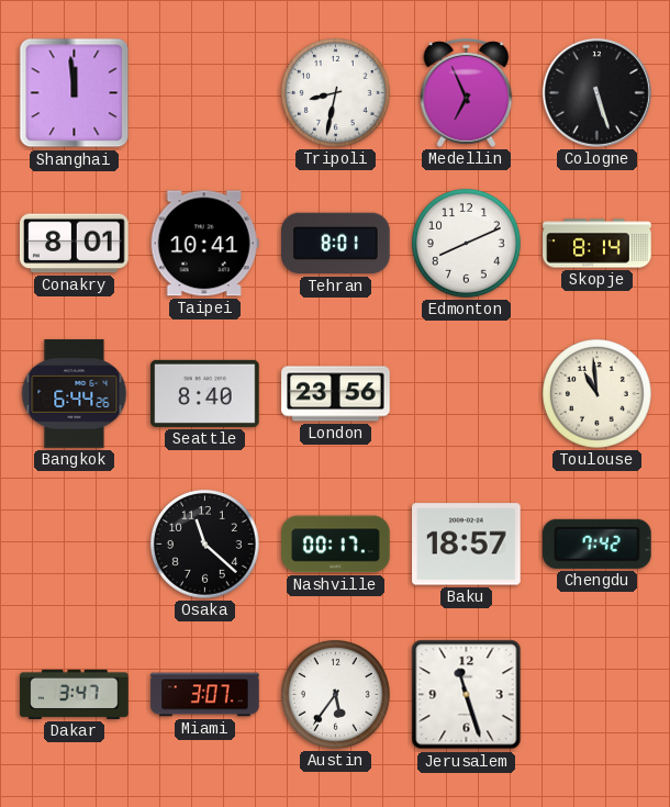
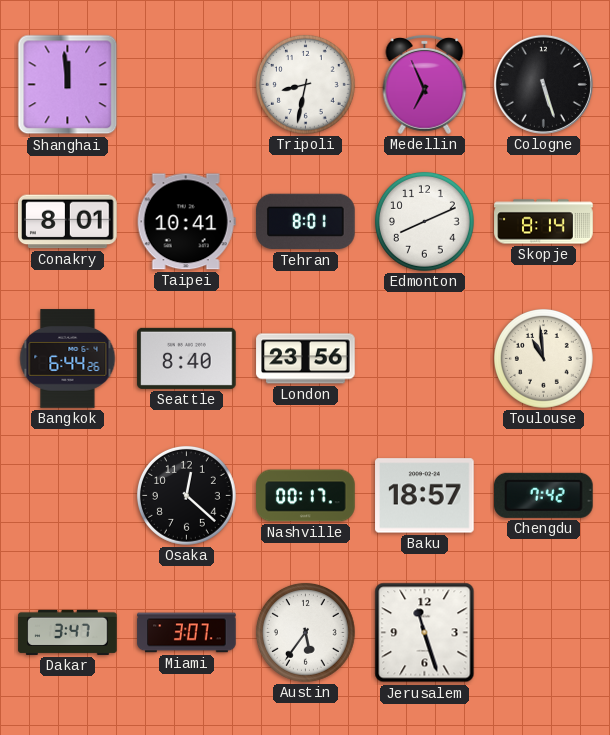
Osaka: 11:22 -> 12:22
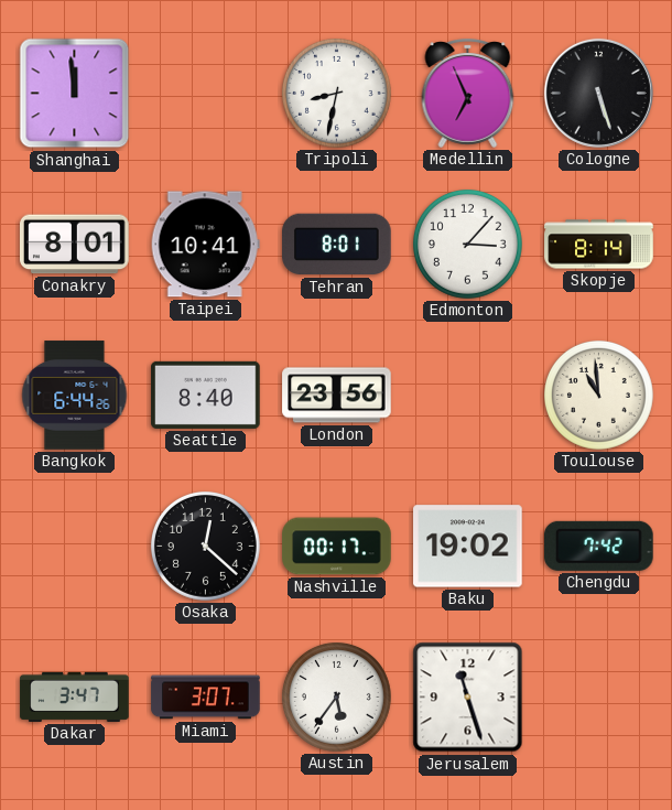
Edmonton: 8:11 -> 3:07
Baku: 18:57 -> 19:02
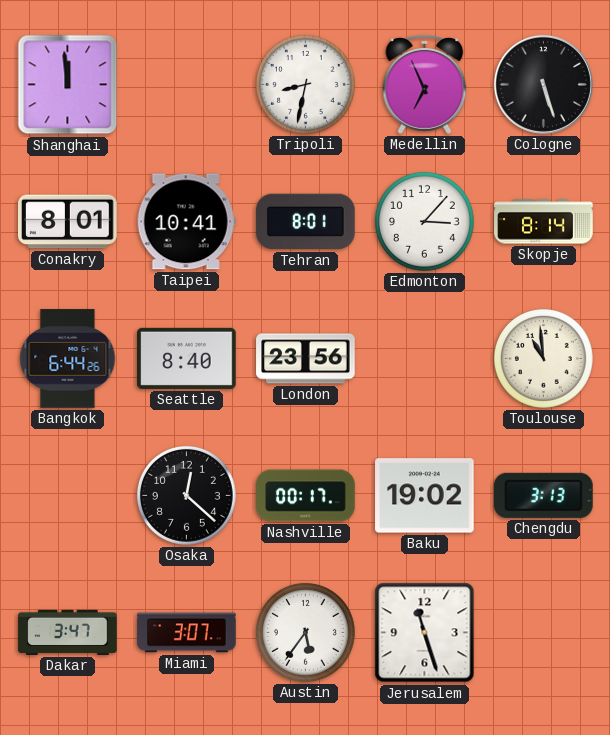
Chengdu: 7:42 -> 3:13
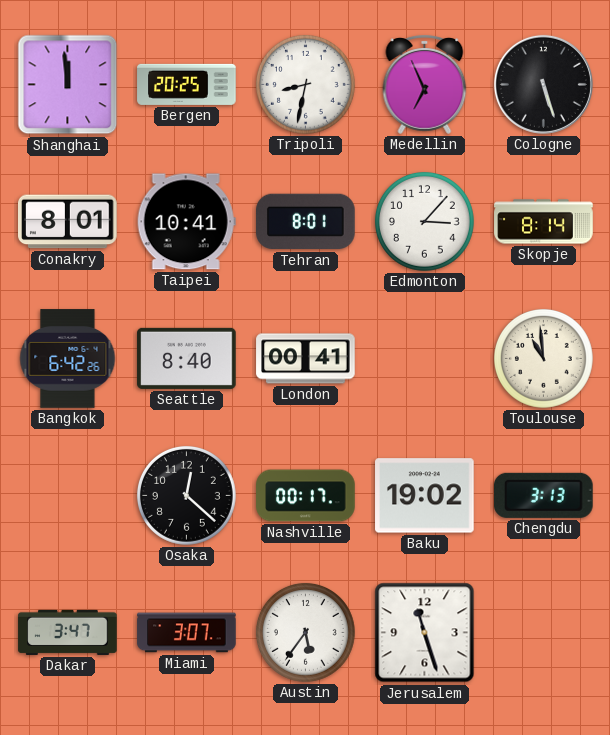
Bergen: none -> 20:25
Bangkok: 6:44 -> 6:42
London: 23:56 -> 00:41
